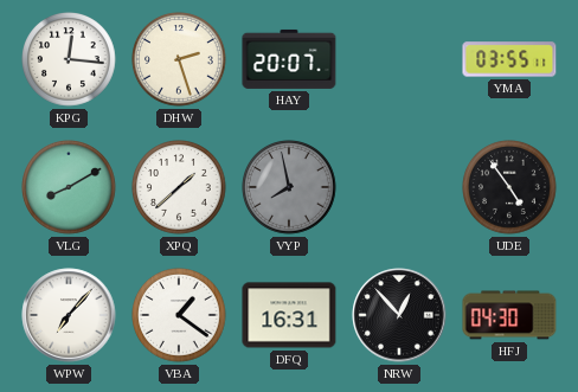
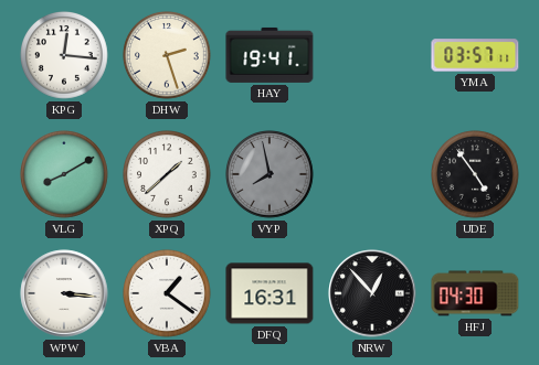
HAY: 20:07 -> 19:41
YMA: 03:55 -> 03:57
WPW: 7:07 -> 3:16
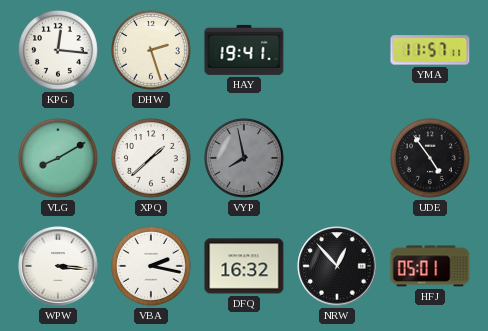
YMA: 03:57 -> 11:57
VBA: 1:21 -> 2:17
DFQ: 16:31 -> 16:32
HFJ: 04:30 -> 05:01
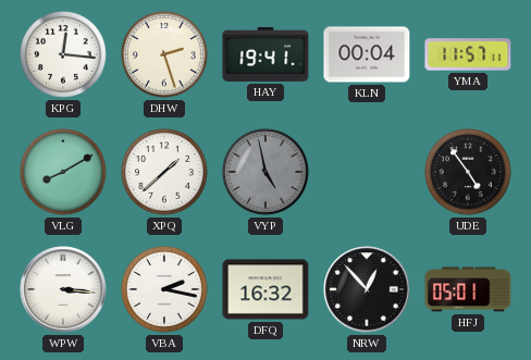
KLN: none -> 00:04
VYP: 7:58 -> 4:58
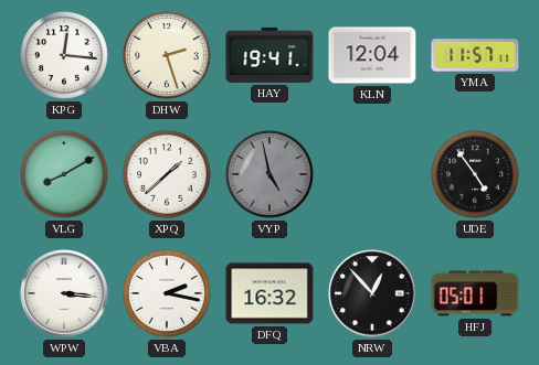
KLN: 00:04 -> 12:04
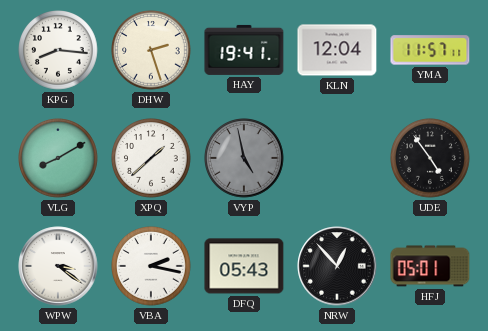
KPG: 12:16 -> 8:16
WPW: 3:16 -> 3:21
DFQ: 16:32 -> 05:43
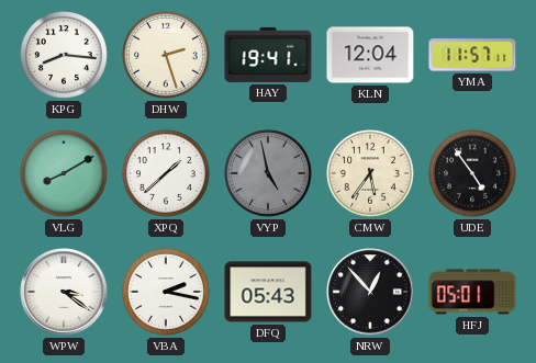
CMW: none -> 5:36
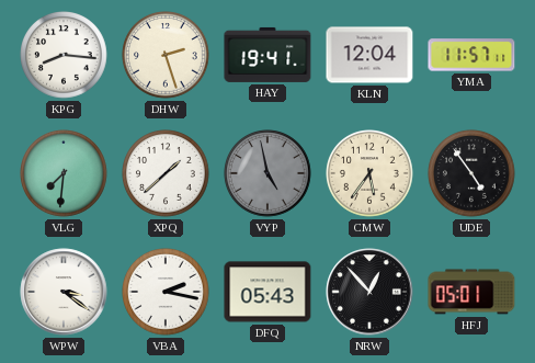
VLG: 8:10 -> 7:31
